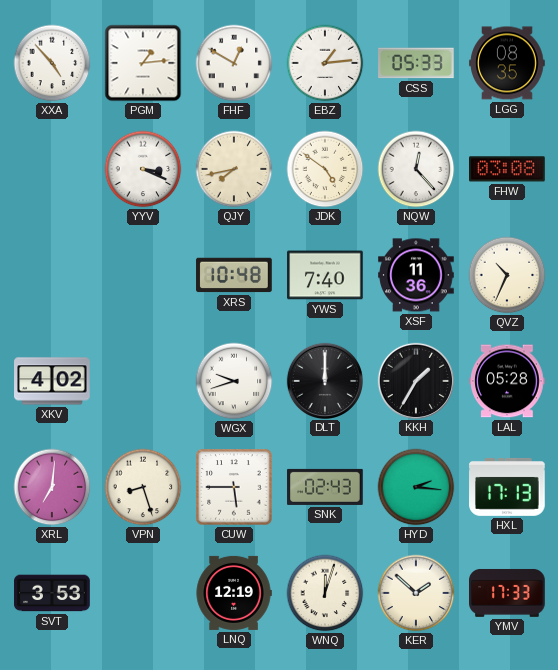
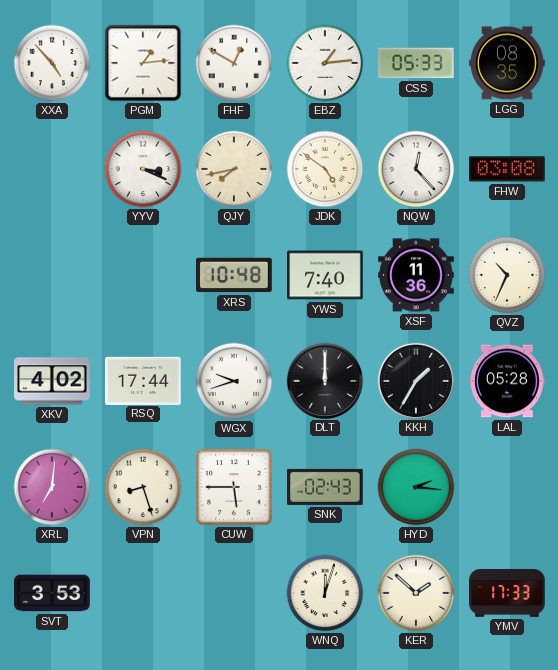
RSQ: none -> 17:44
HXL: 17:13 -> none
LNQ: 12:19 -> none
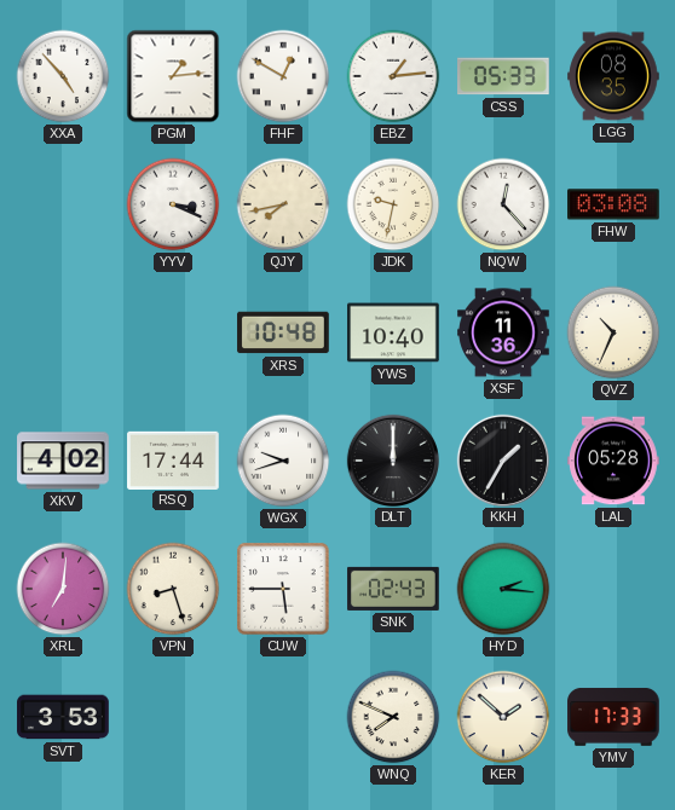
JDK: 4:51 -> 9:32
YWS: 7:40 -> 10:40
WNQ: 12:03 -> 7:49
